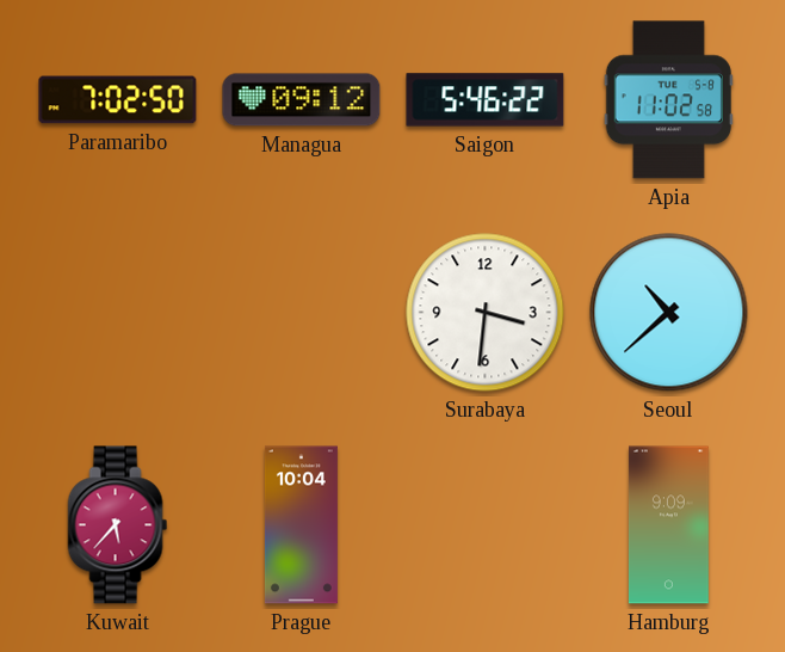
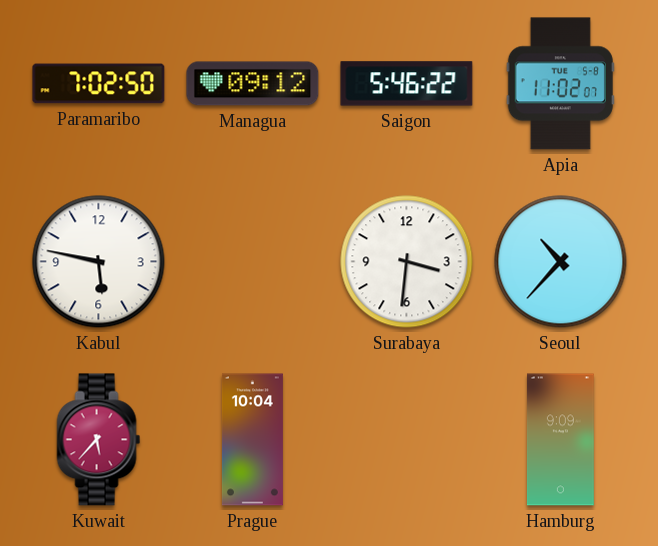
Apia: 11:02:58 -> 11:02:07
Kabul: none -> 5:47
Seoul: 10:38 -> 10:37
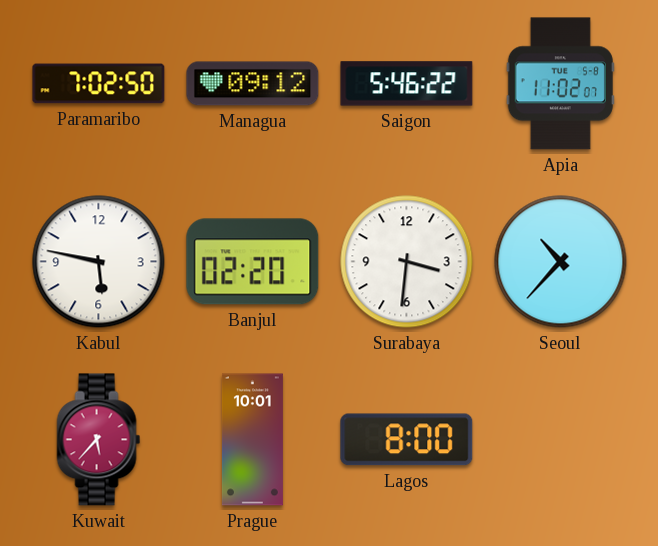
Banjul: none -> 02:20
Prague: 10:04 -> 10:01
Lagos: none -> 8:00
Hamburg: 9:09 -> none
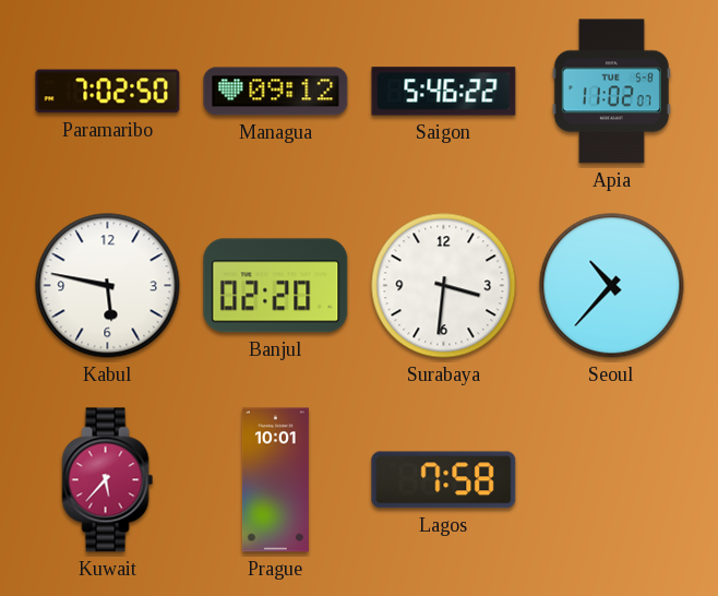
Lagos: 8:00 -> 7:58
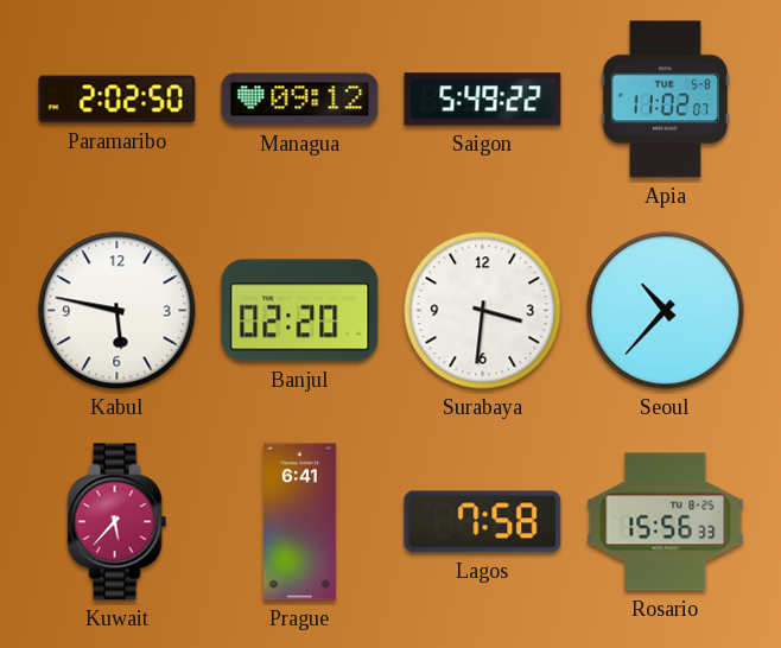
Paramaribo: 7:02 -> 2:02
Saigon: 5:46 -> 5:49
Prague: 10:01 -> 6:41
Rosario: none -> 15:56
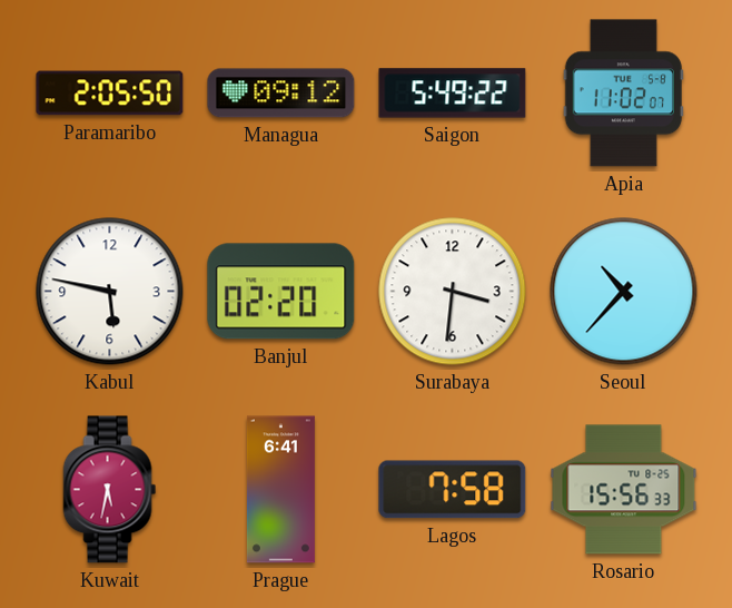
Paramaribo: 2:02 -> 2:05
Kuwait: 5:37 -> 5:32
